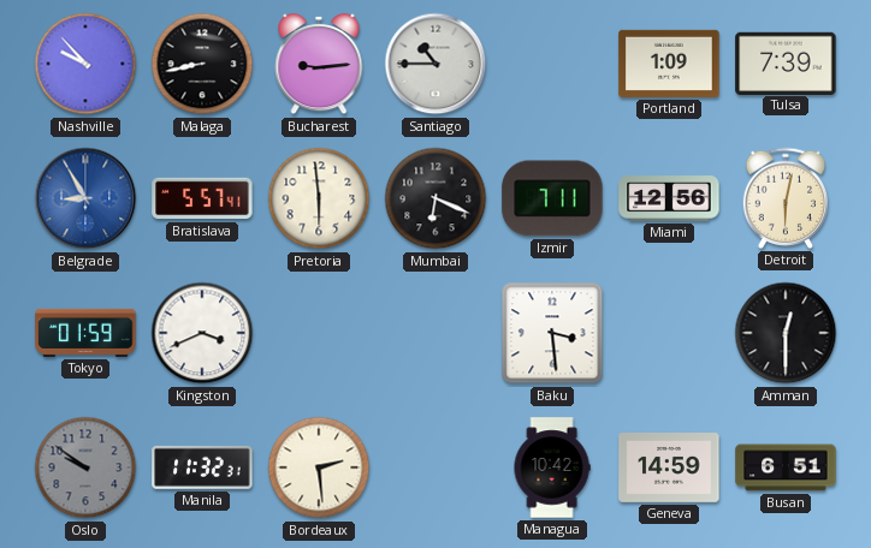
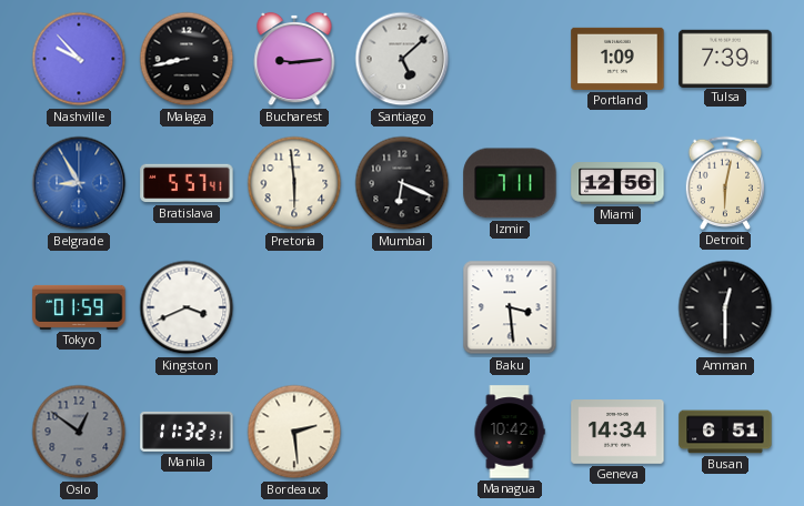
Santiago: 10:45 -> 5:08
Oslo: 9:51 -> 12:51
Geneva: 14:59 -> 14:34
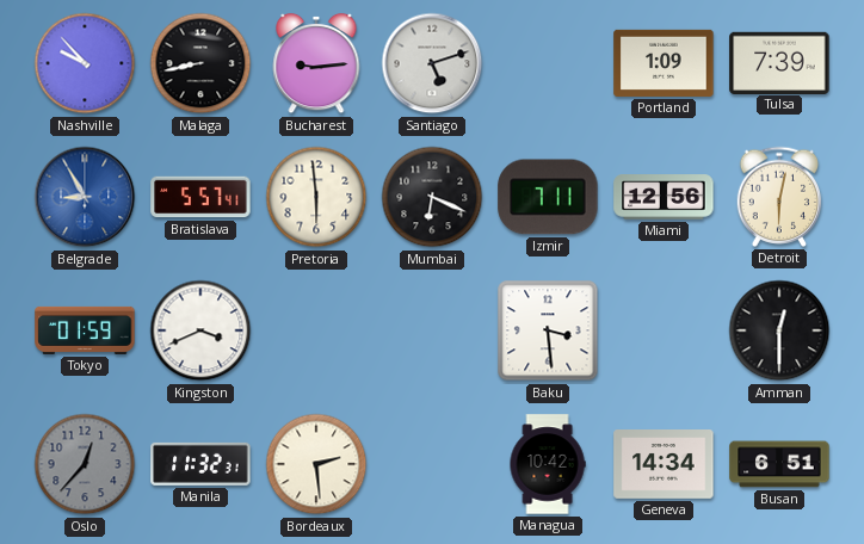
Santiago: 5:08 -> 5:12
Oslo: 12:51 -> 12:37
